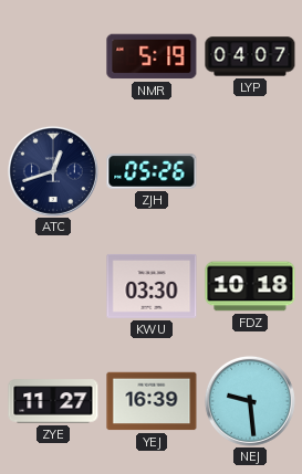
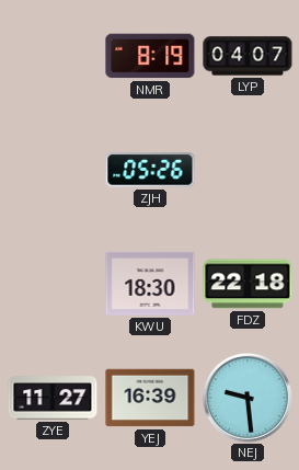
NMR: 5:19 -> 8:19
ATC: 12:42 -> none
KWU: 03:30 -> 18:30
FDZ: 10:18 -> 22:18
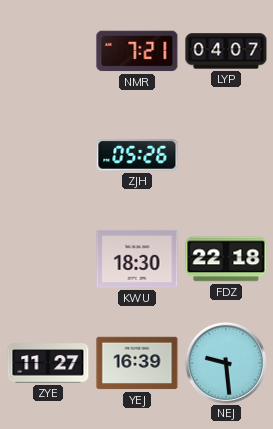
NMR: 8:19 -> 7:21
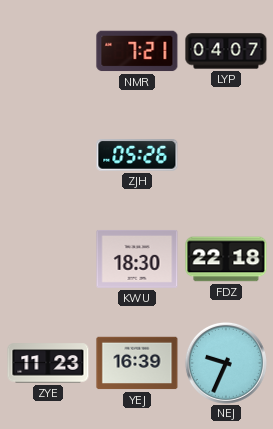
ZYE: 11:27 -> 11:23
NEJ: 9:29 -> 9:34
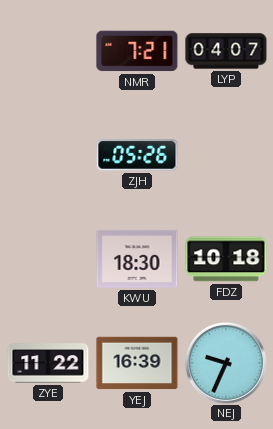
FDZ: 22:18 -> 10:18
ZYE: 11:23 -> 11:22
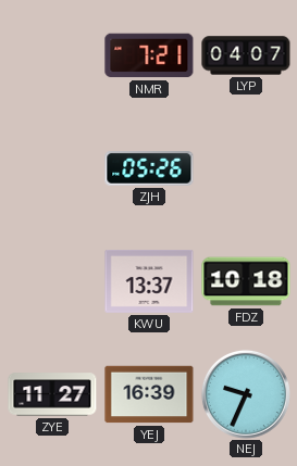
KWU: 18:30 -> 13:37
ZYE: 11:22 -> 11:27
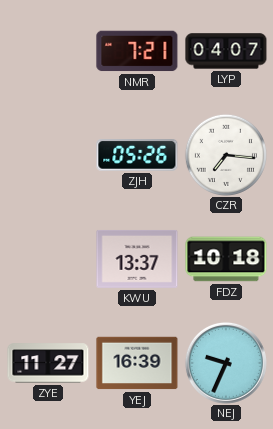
CZR: none -> 7:16
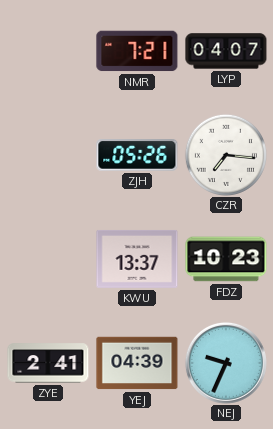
FDZ: 10:18 -> 10:23
ZYE: 11:27 -> 2:41
YEJ: 16:39 -> 04:39
